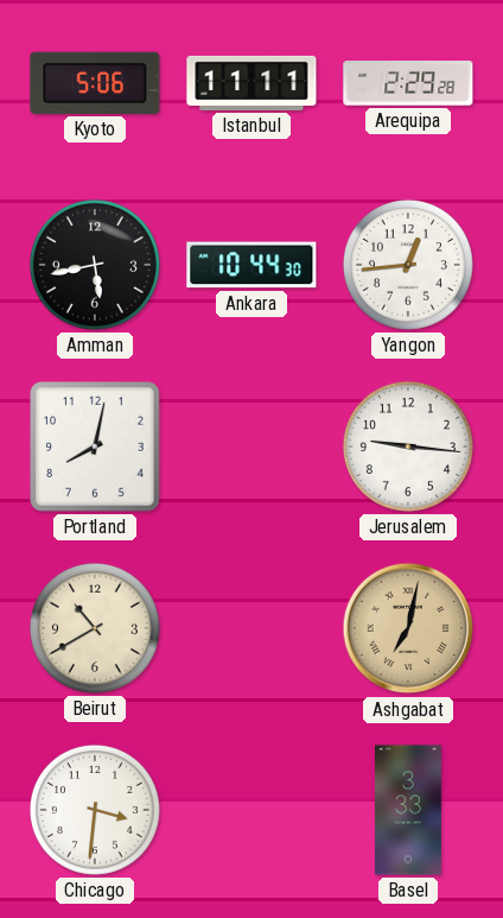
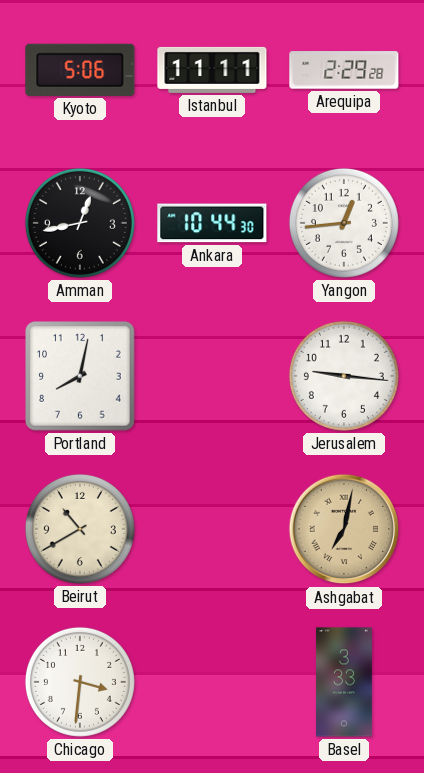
Amman: 5:43 -> 12:43
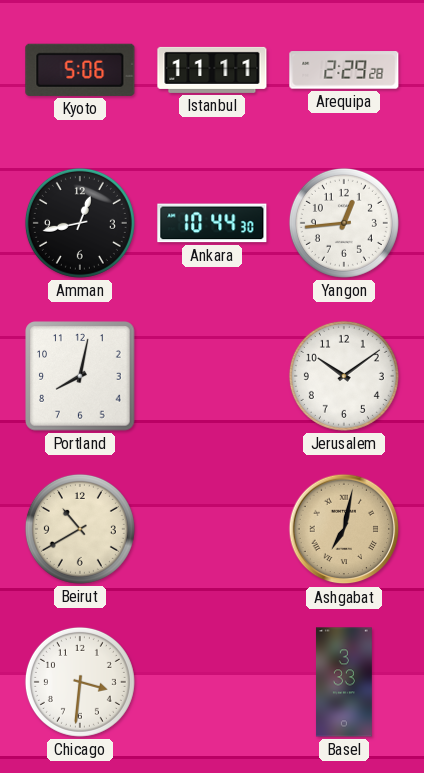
Jerusalem: 9:16 -> 10:09
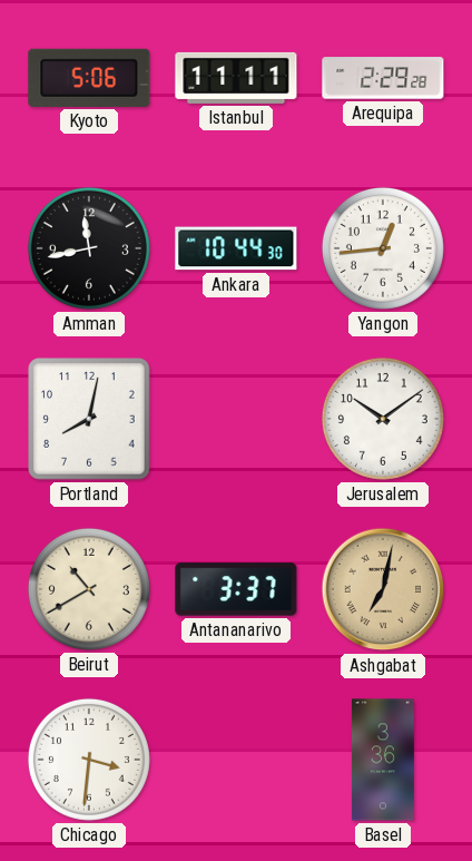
Amman: 12:43 -> 11:43
Antananarivo: none -> 3:37
Basel: 3:33 -> 3:36
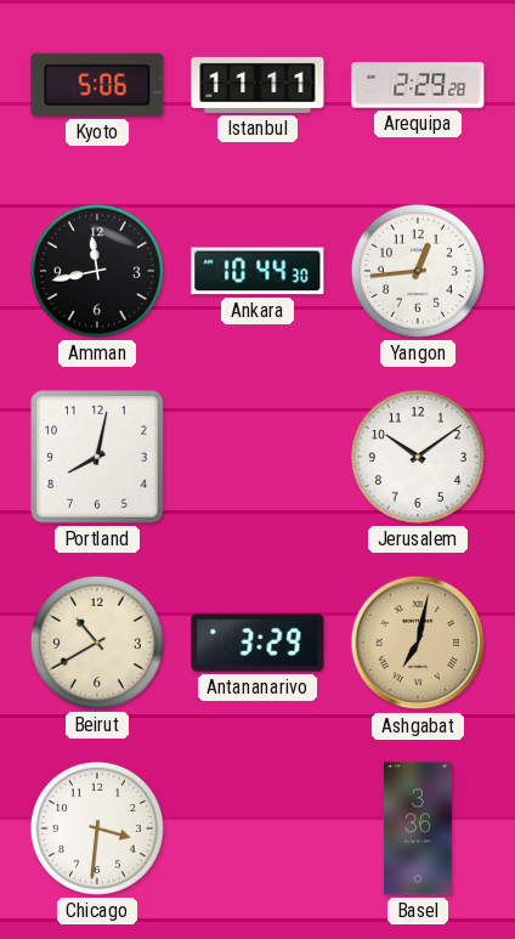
Antananarivo: 3:37 -> 3:29
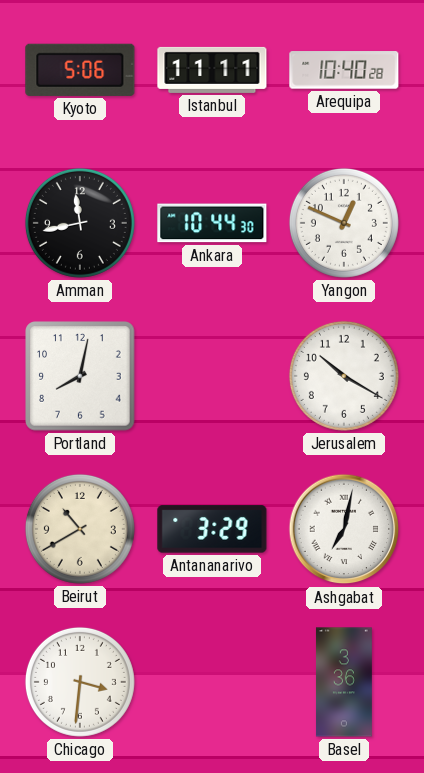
Arequipa: 2:29 -> 10:40
Yangon: 12:44 -> 12:49
Jerusalem: 10:09 -> 10:20
Ashgabat dial: champagne -> white
